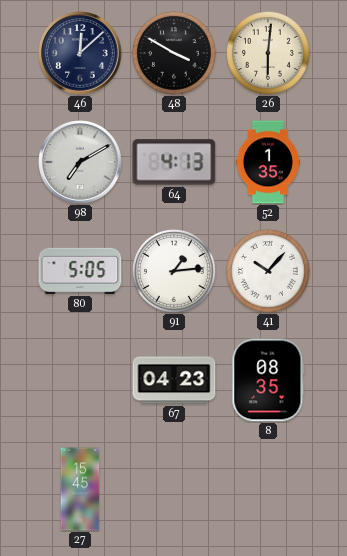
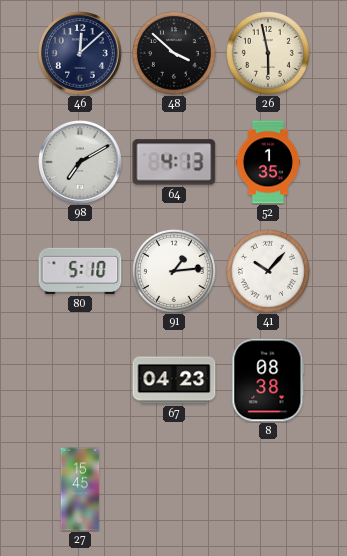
48: 3:50 -> 3:52
26: 6:01 -> 5:58
80: 5:05 -> 5:10
8: 08:35 -> 08:38
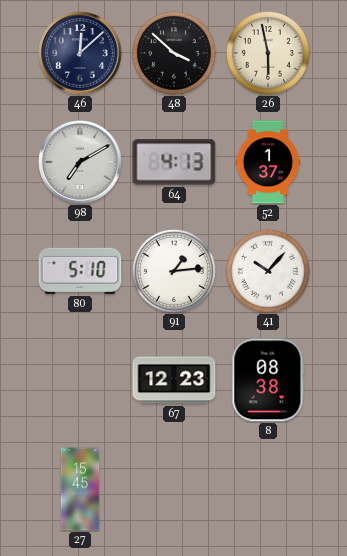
52: 1:35 -> 1:37
67: 04:23 -> 12:23
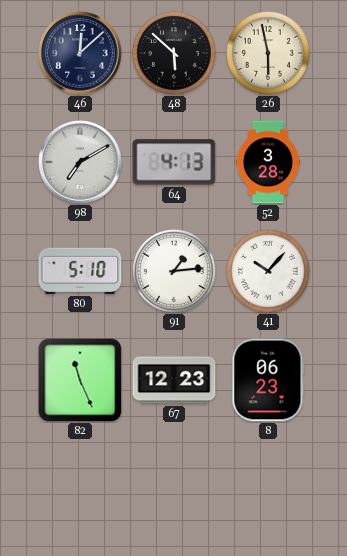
48: 3:52 -> 5:52
52: 1:37 -> 3:28
82: none -> 11:26
8: 08:38 -> 06:23
27: 15:45 -> none
